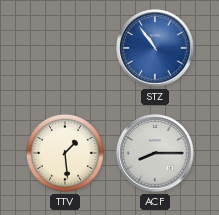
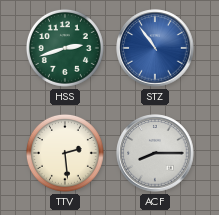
HSS: none -> 2:42
TTV: 1:29 -> 2:29
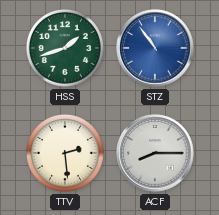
HSS: 2:42 -> 1:42
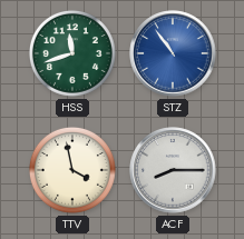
HSS: 1:42 -> 11:42
TTV: 2:29 -> 3:58
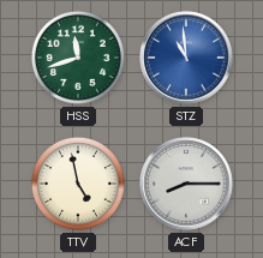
STZ: 10:54 -> 10:59
TTV: 3:58 -> 4:58
